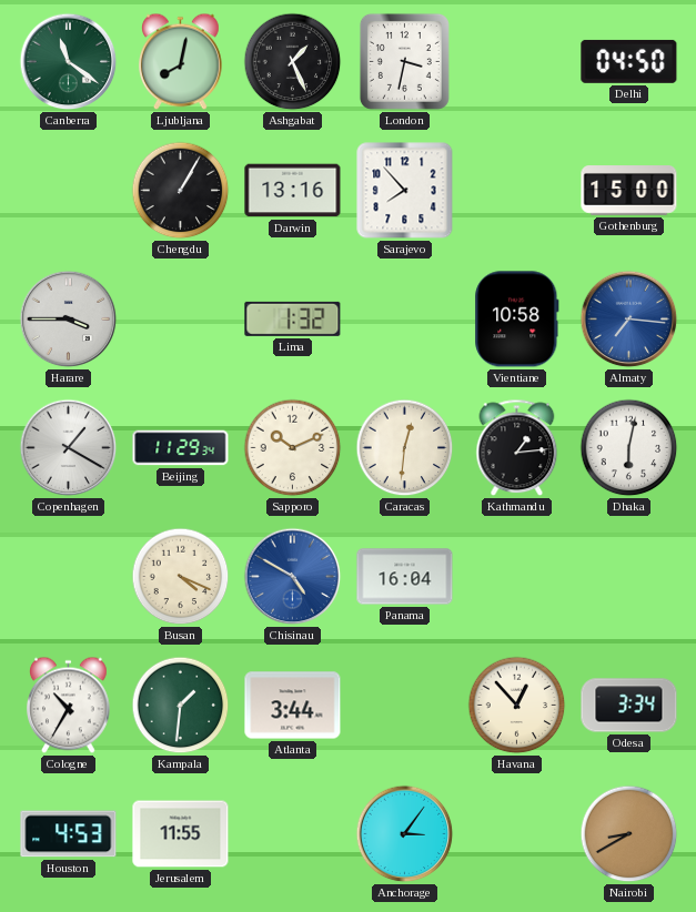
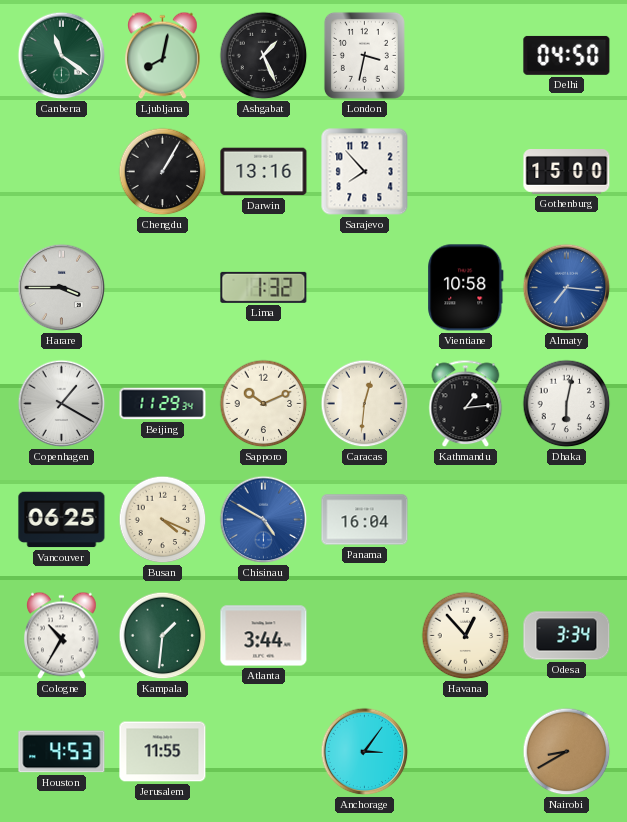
Vancouver: none -> 06:25
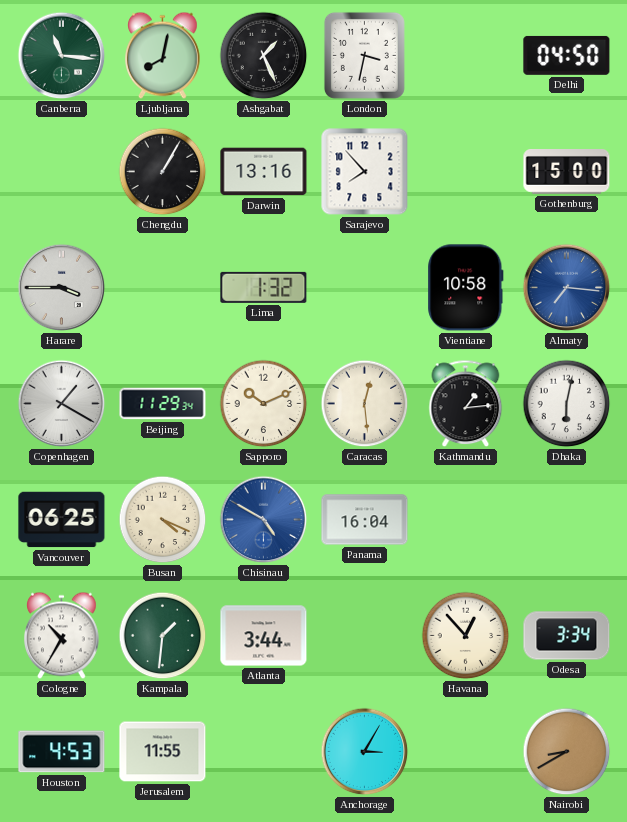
Canberra: 11:21 -> 11:16
Caracas: 12:31 -> 12:29
Anchorage: 3:06 -> 3:05
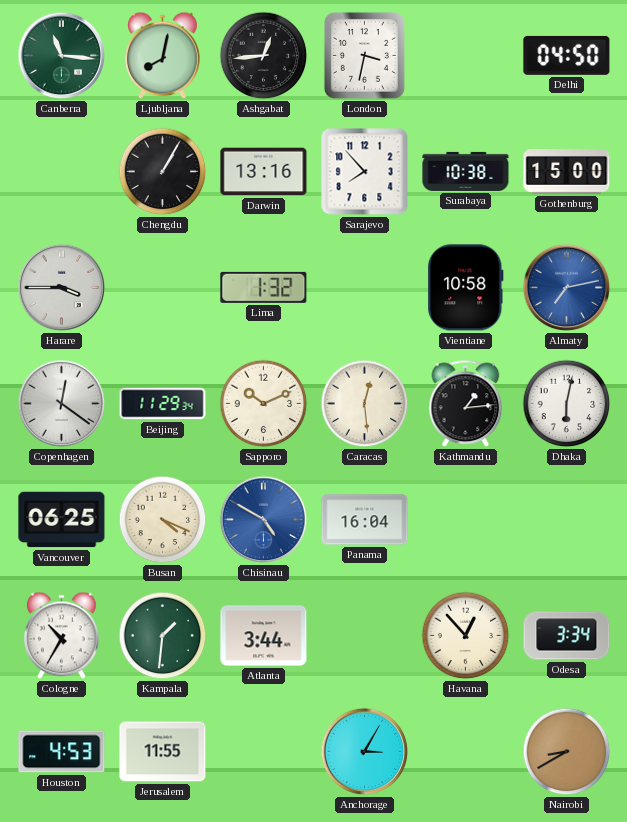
Ashgabat: 1:26 -> 12:44
Surabaya: none -> 10:38
Almaty: 7:16 -> 7:13
Copenhagen: 1:20 -> 12:21
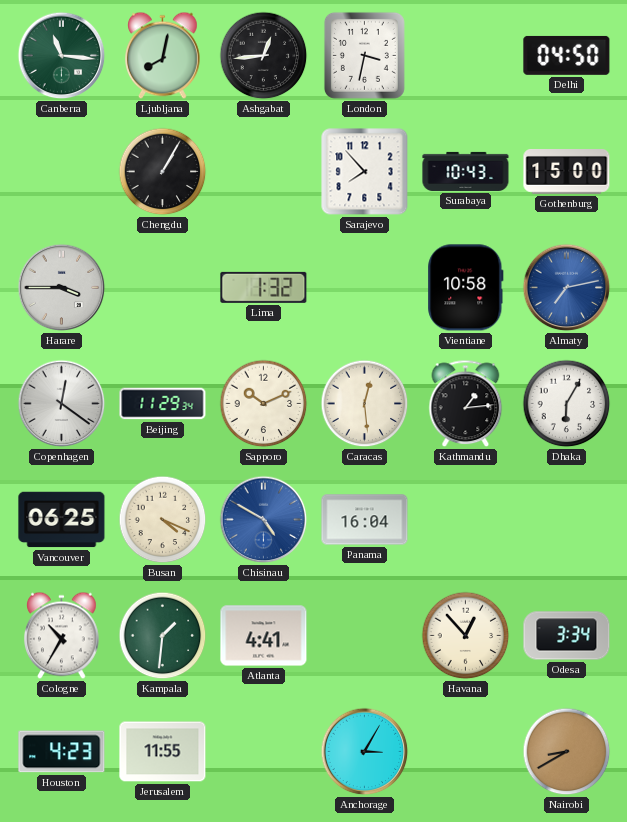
Darwin: 13:16 -> none
Surabaya: 10:38 -> 10:43
Dhaka: 6:02 -> 6:05
Atlanta: 3:44 -> 4:41
Houston: 4:53 -> 4:23
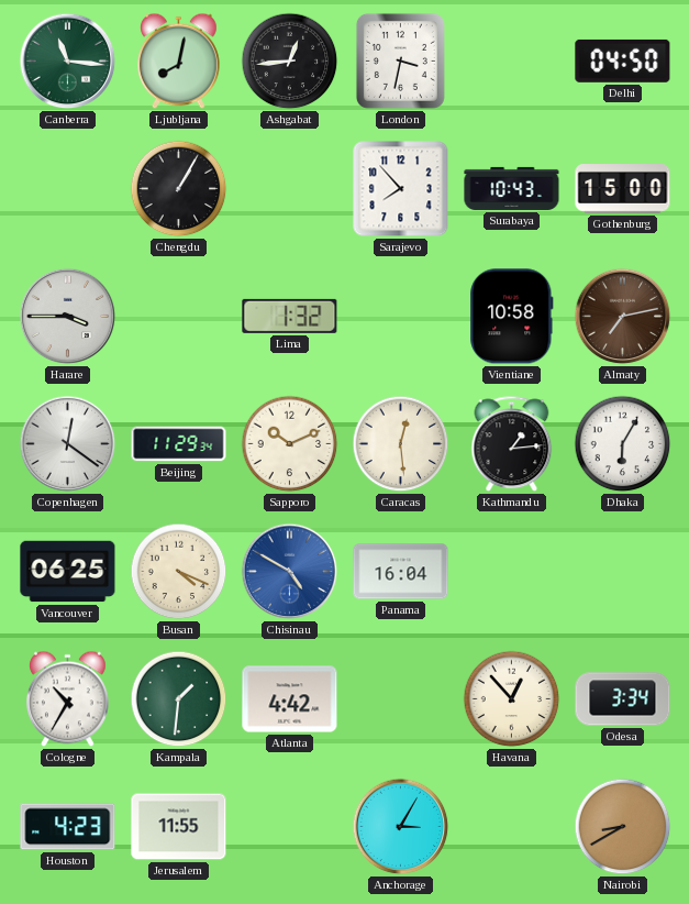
Almaty dial: blue -> brown
Atlanta: 4:41 -> 4:42
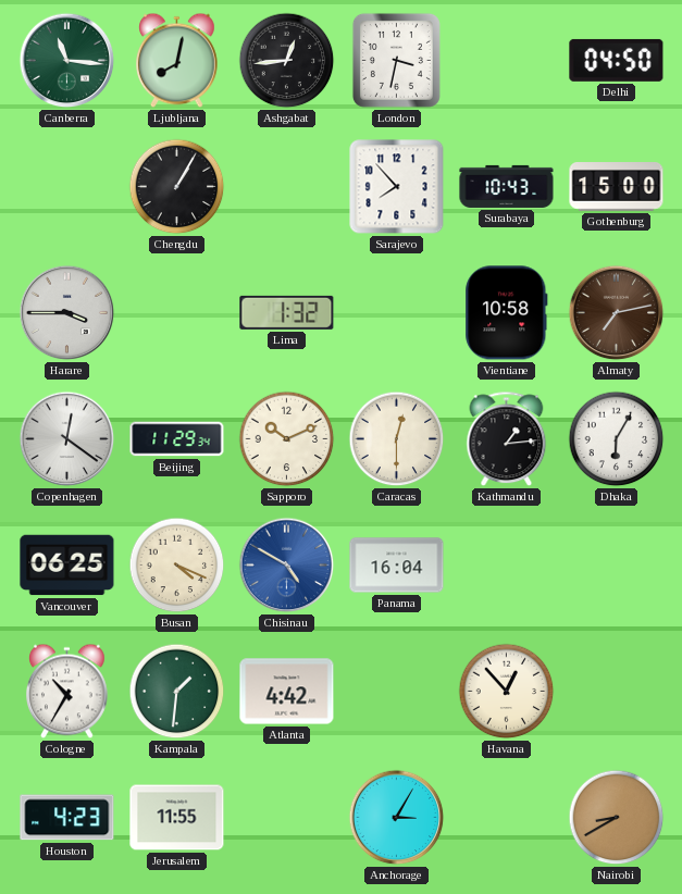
Caracas: 12:29 -> 12:30
Odesa: 3:34 -> none
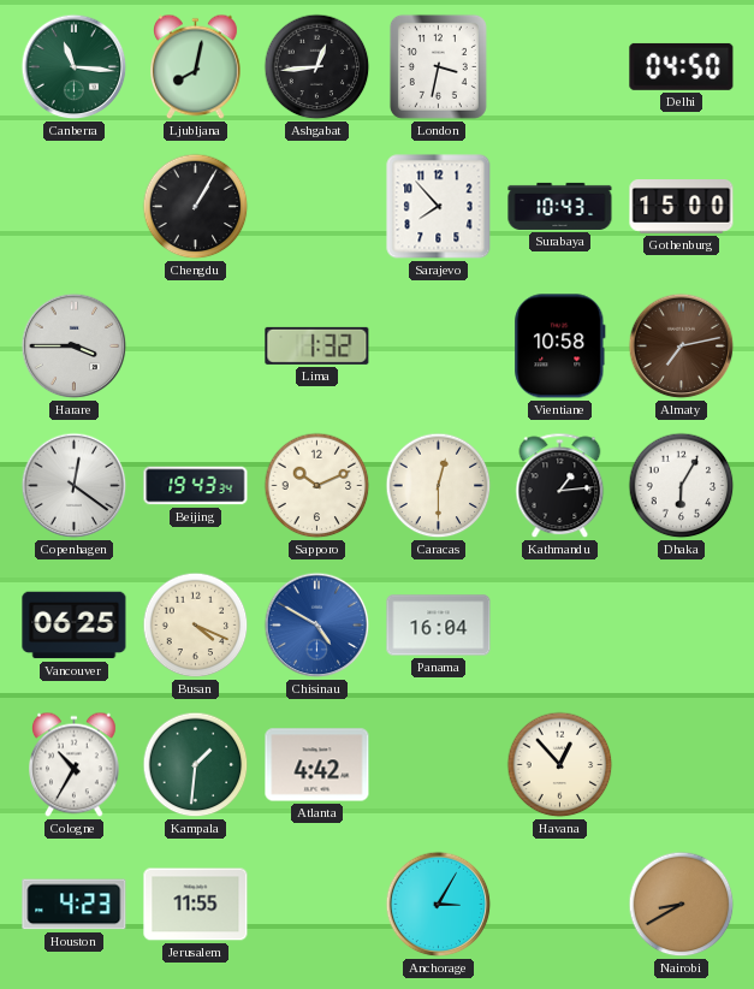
Beijing: 11:29 -> 19:43
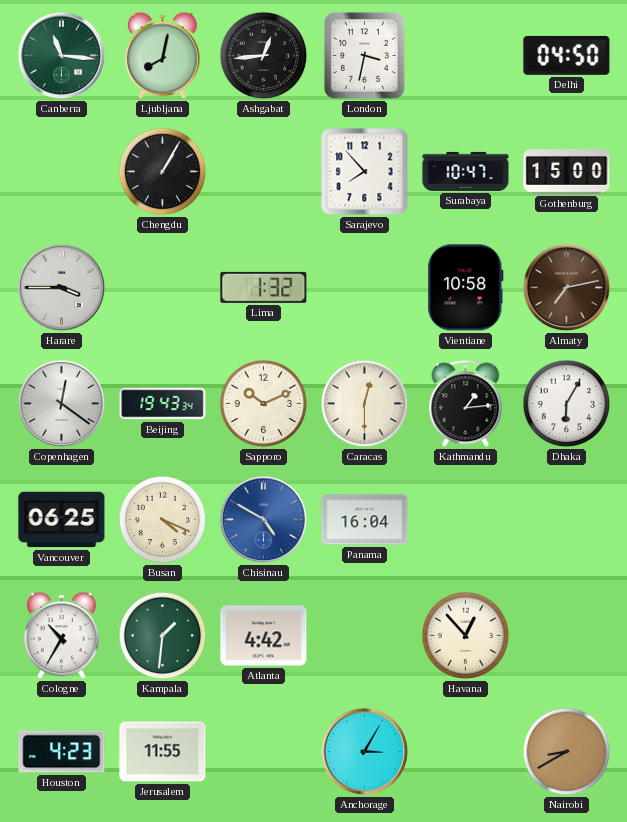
Surabaya: 10:43 -> 10:47
